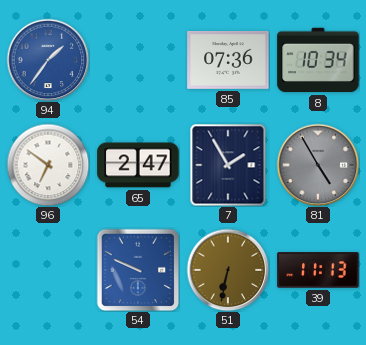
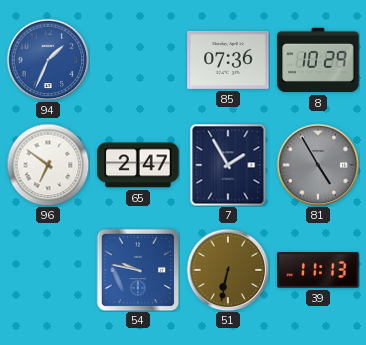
94: 1:36 -> 1:34
8: 10:34 -> 10:29
54: 9:49 -> 9:47
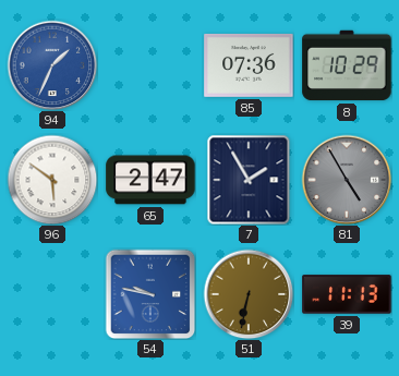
96: 6:51 -> 5:51
